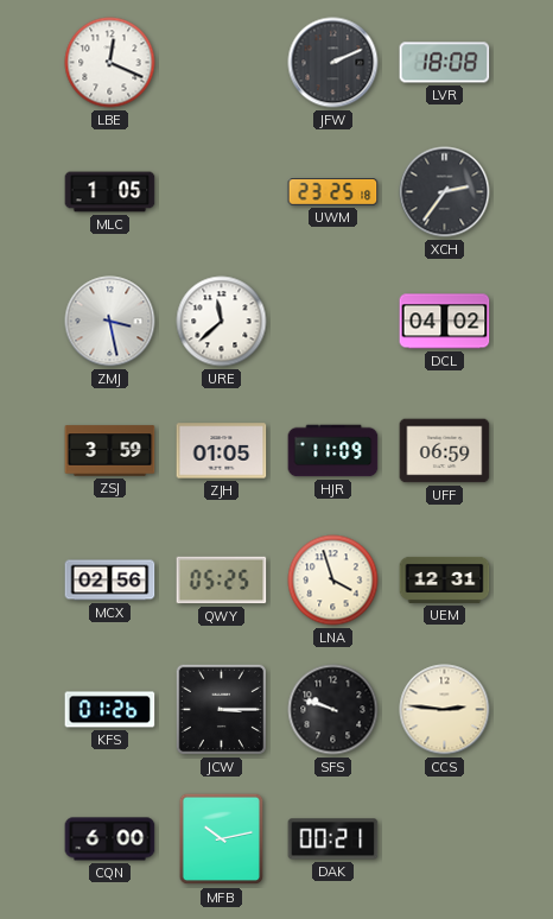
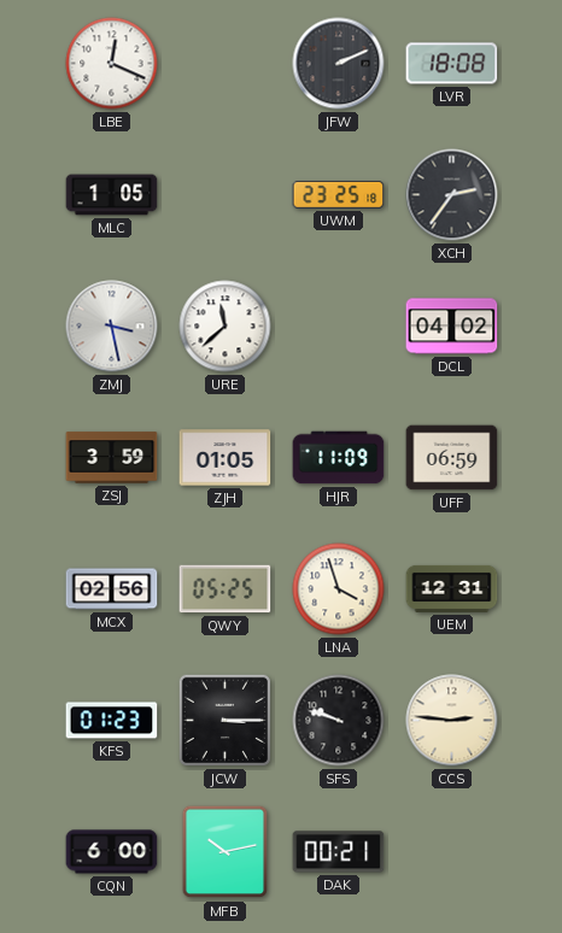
KFS: 01:26 -> 01:23
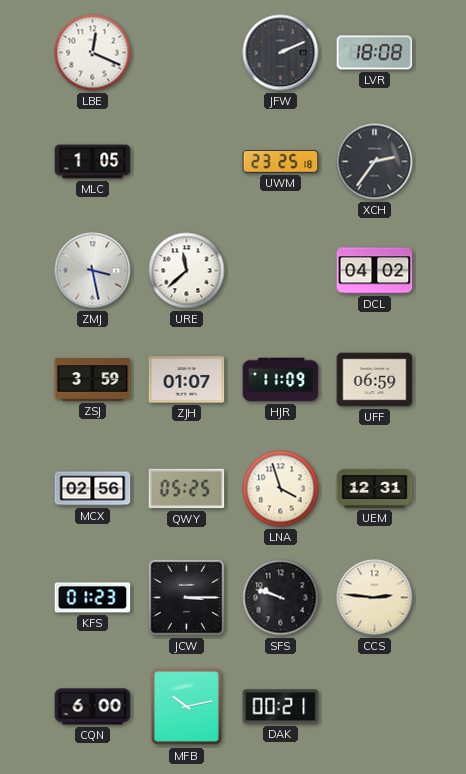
ZJH: 01:05 -> 01:07
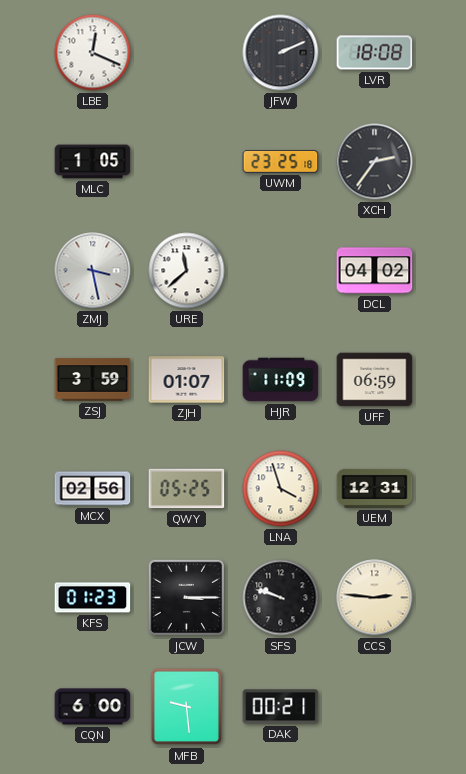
MFB: 10:13 -> 9:29
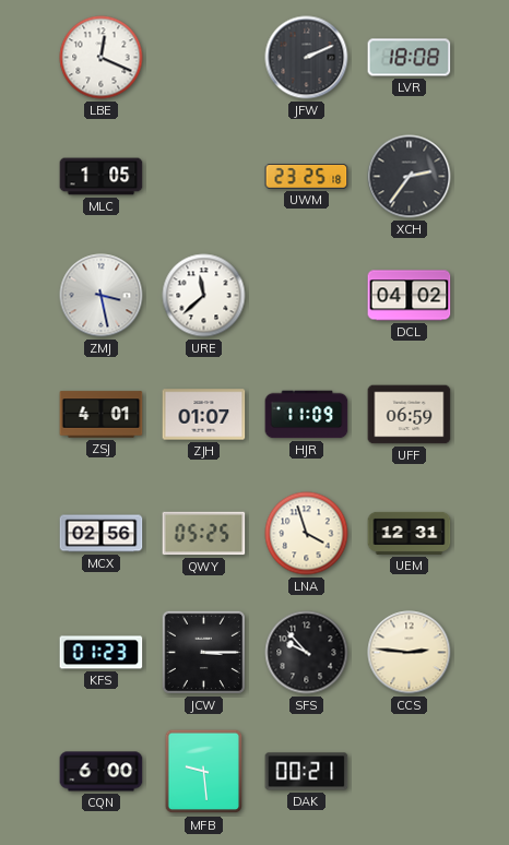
ZSJ: 3:59 -> 4:01
SFS: 9:48 -> 9:53
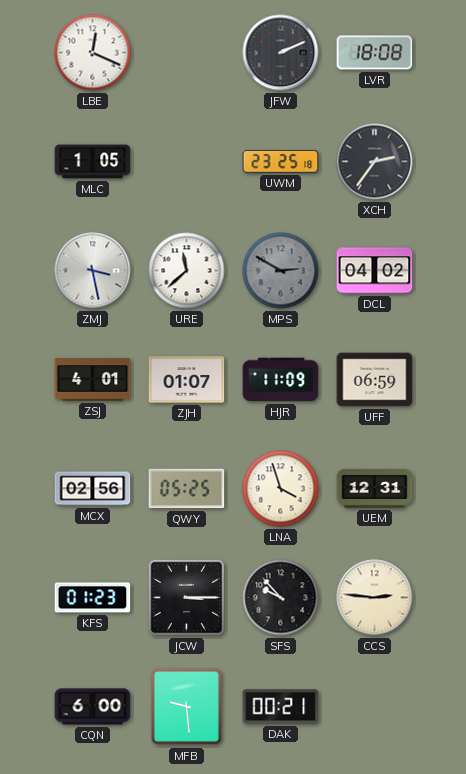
MPS: none -> 2:50
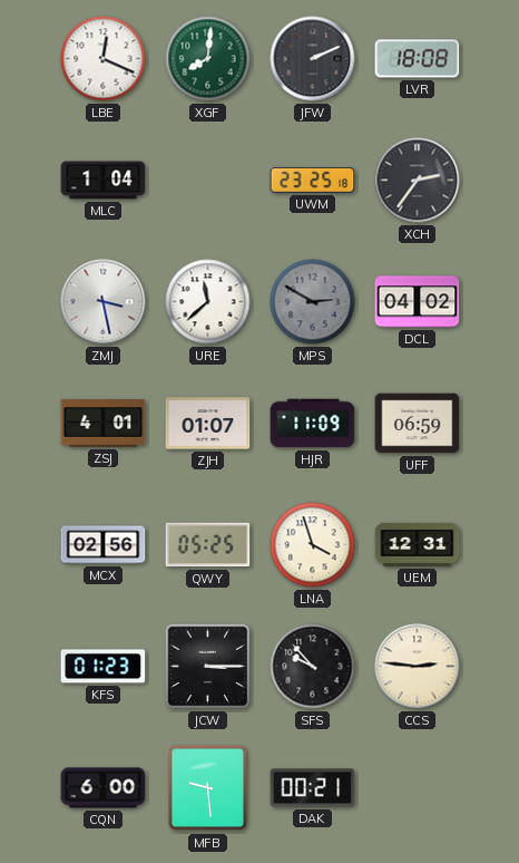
XGF: none -> 8:01
MLC: 1:05 -> 1:04
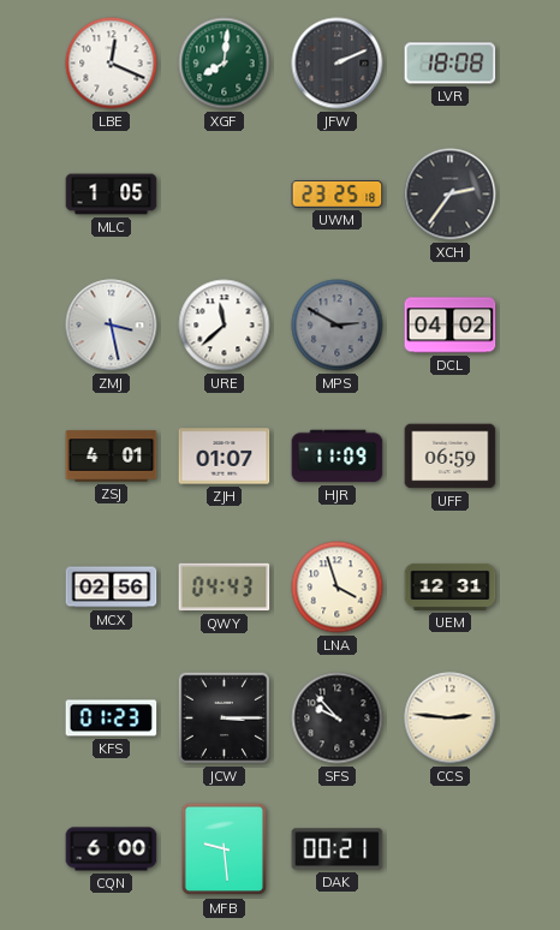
MLC: 1:04 -> 1:05
QWY: 05:25 -> 04:43
